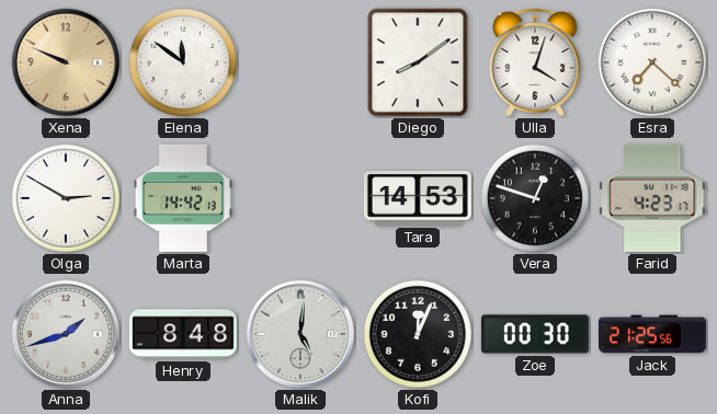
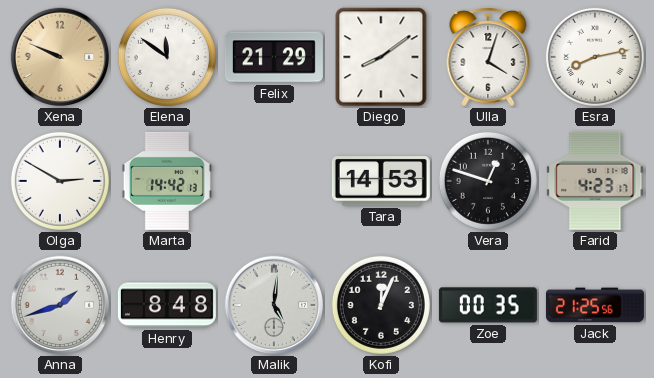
Felix: none -> 21:29
Esra: 7:22 -> 8:13
Zoe: 00:30 -> 00:35
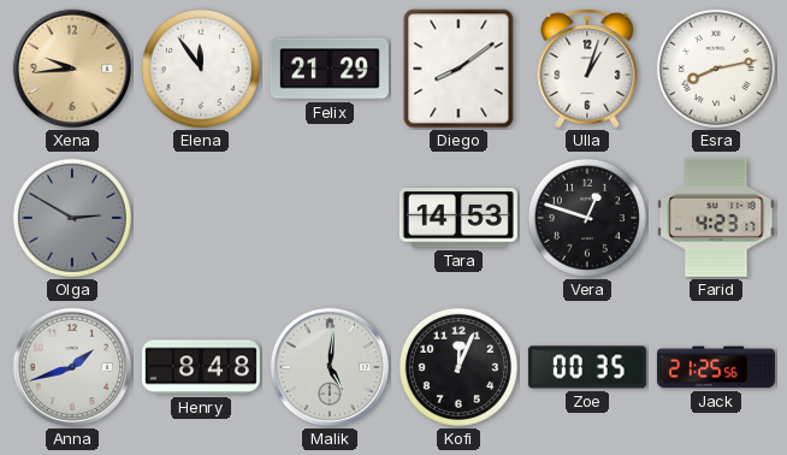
Xena: 9:49 -> 9:44
Elena: 11:51 -> 11:54
Ulla: 4:03 -> 1:03
Olga dial: white -> grey
Marta: 14:42 -> none
